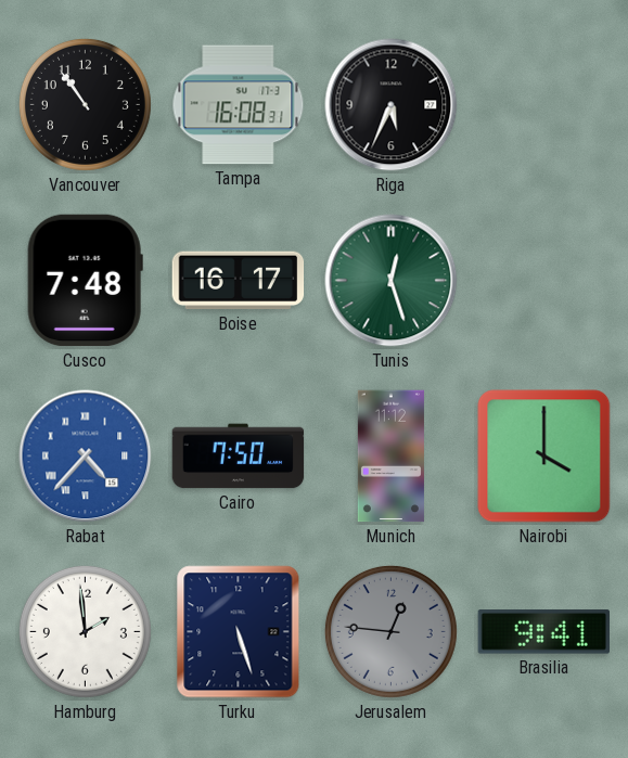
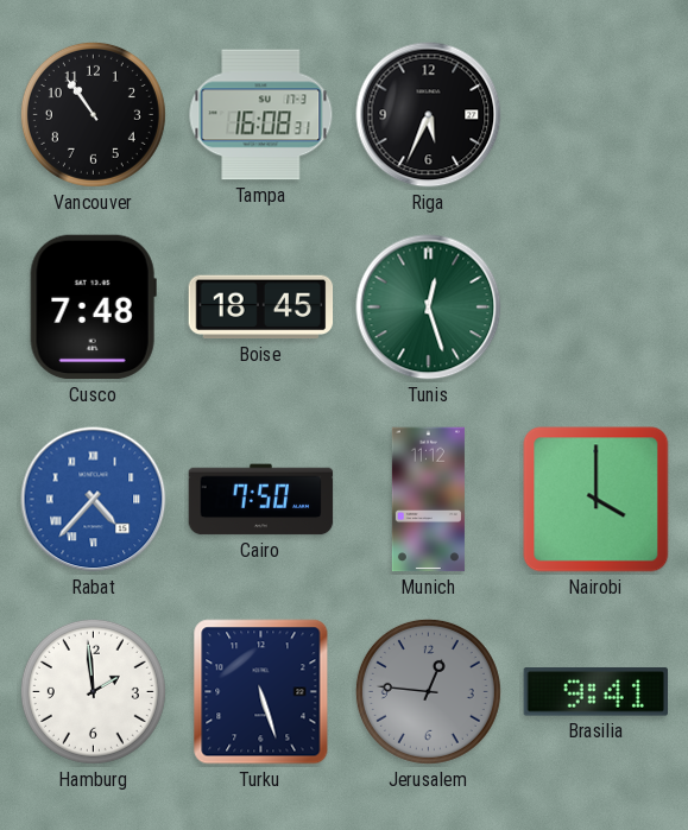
Boise: 16:17 -> 18:45
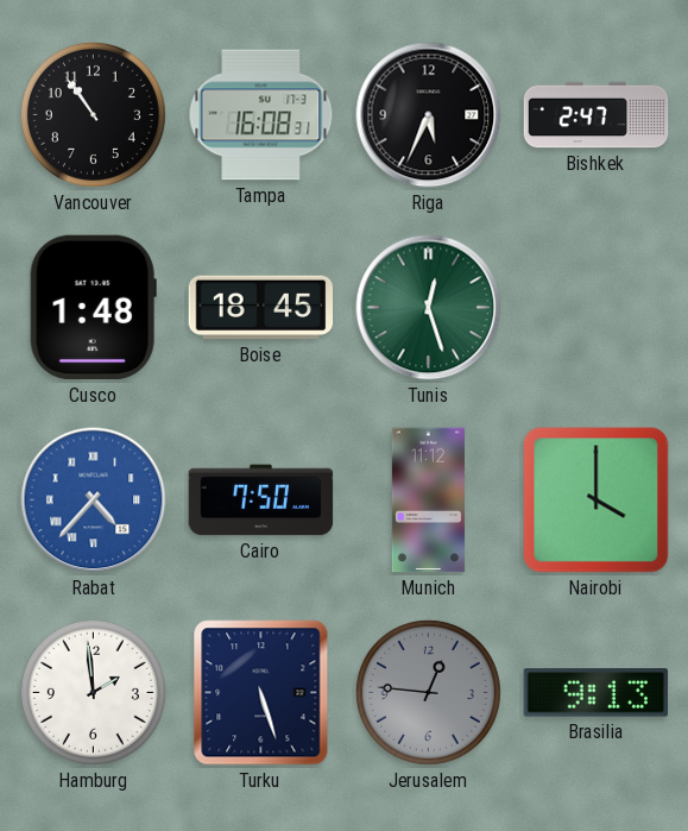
Bishkek: none -> 2:47
Cusco: 7:48 -> 1:48
Brasilia: 9:41 -> 9:13
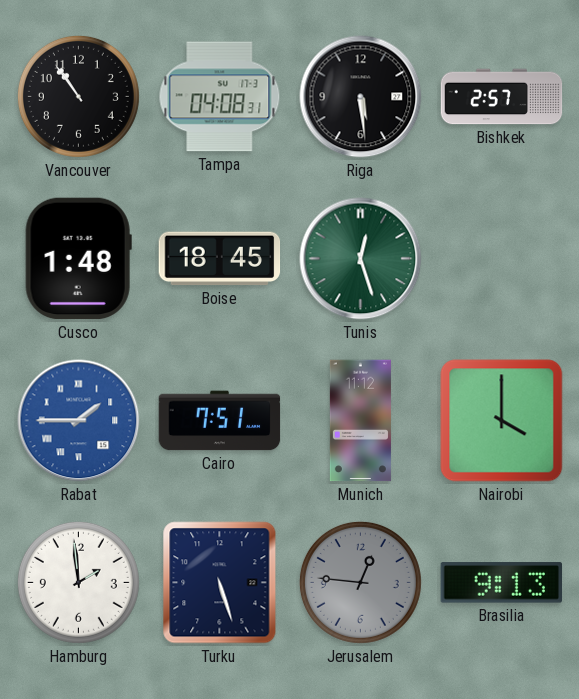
Tampa: 16:08 -> 04:08
Riga: 5:34 -> 5:29
Bishkek: 2:47 -> 2:57
Rabat: 4:37 -> 1:45
Cairo: 7:50 -> 7:51
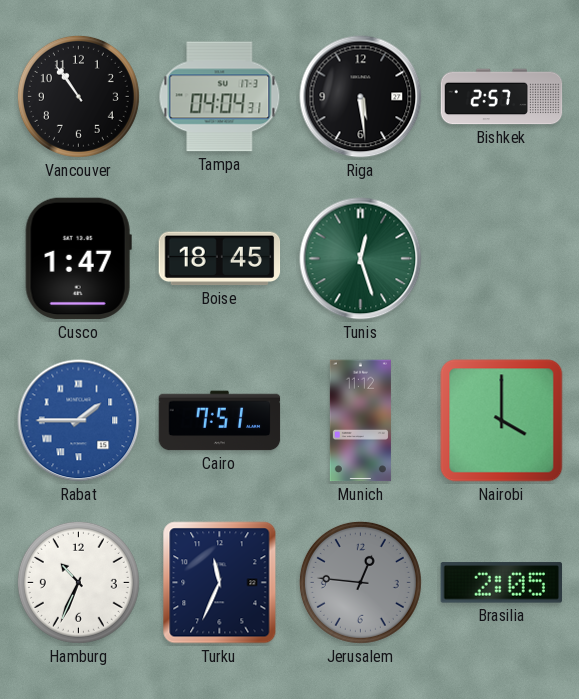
Tampa: 04:08 -> 04:04
Cusco: 1:48 -> 1:47
Hamburg: 1:59 -> 10:34
Turku: 5:27 -> 11:34
Brasilia: 9:13 -> 2:05
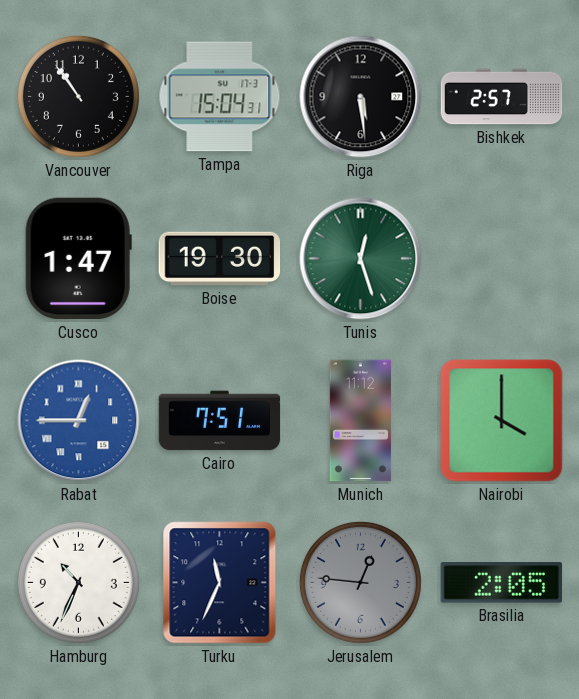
Tampa: 04:04 -> 15:04
Boise: 18:45 -> 19:30
Rabat: 1:45 -> 12:45
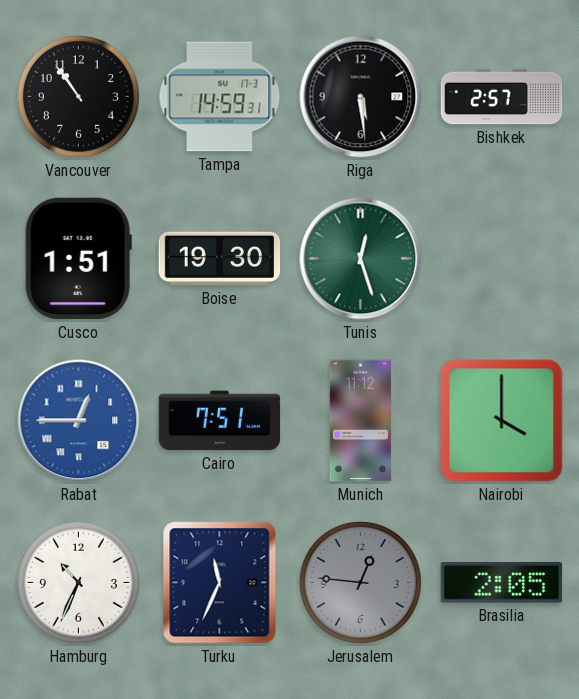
Tampa: 15:04 -> 14:59
Cusco: 1:47 -> 1:51
